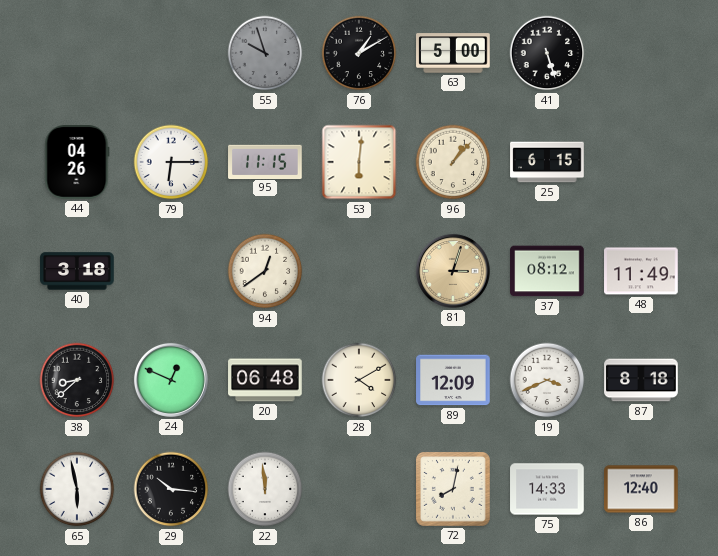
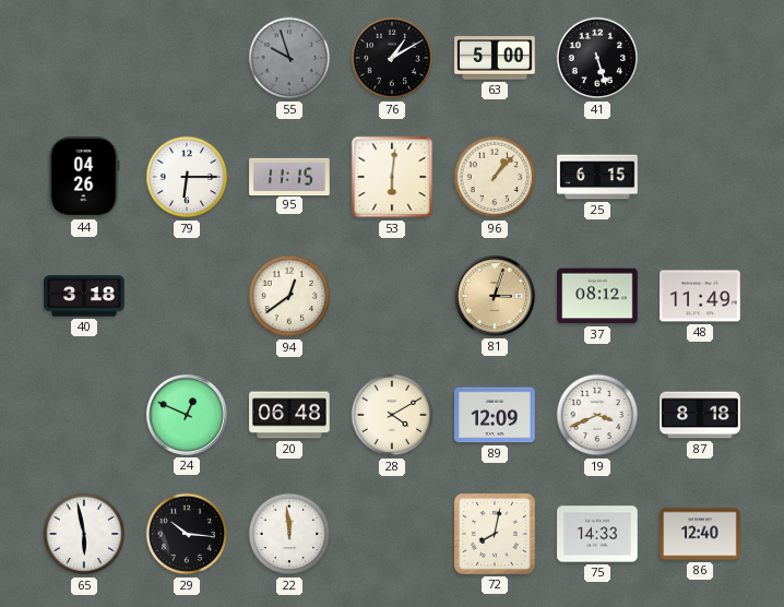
38: 8:38 -> none
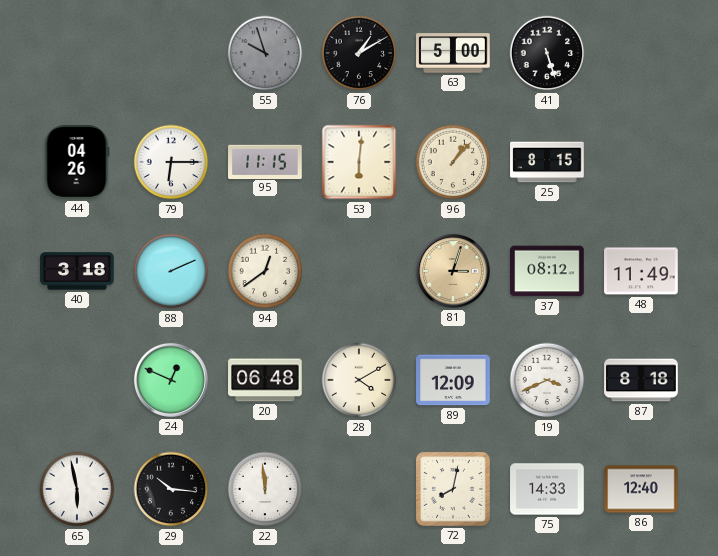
25: 6:15 -> 8:15
88: none -> 2:11
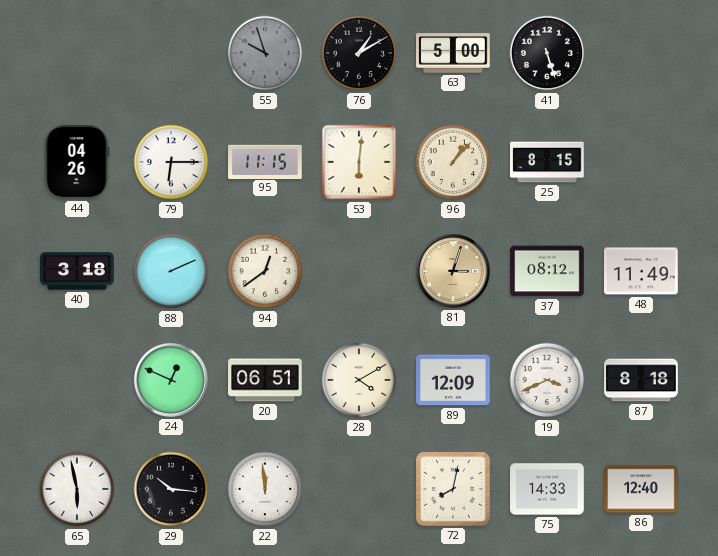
20: 06:48 -> 06:51
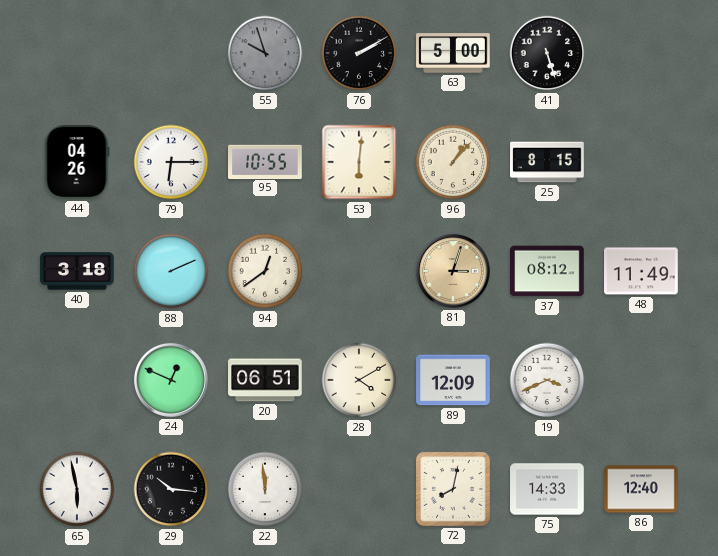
76: 1:10 -> 2:10
95: 11:15 -> 10:55
87: 8:18 -> none
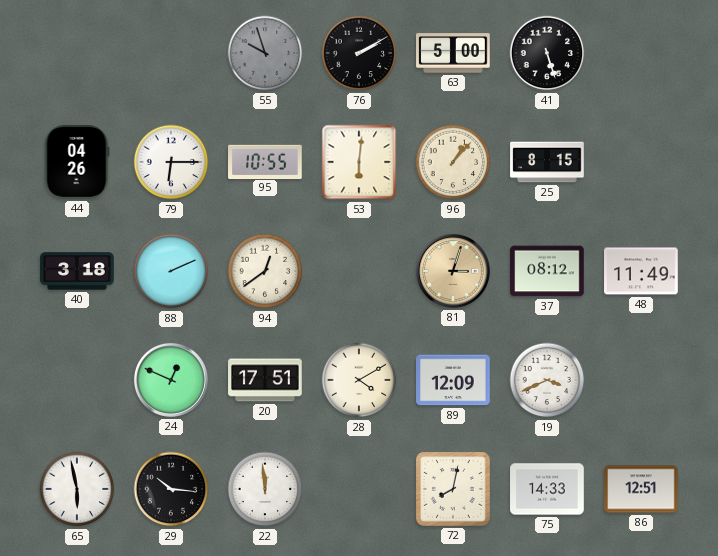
20: 06:51 -> 17:51
86: 12:40 -> 12:51
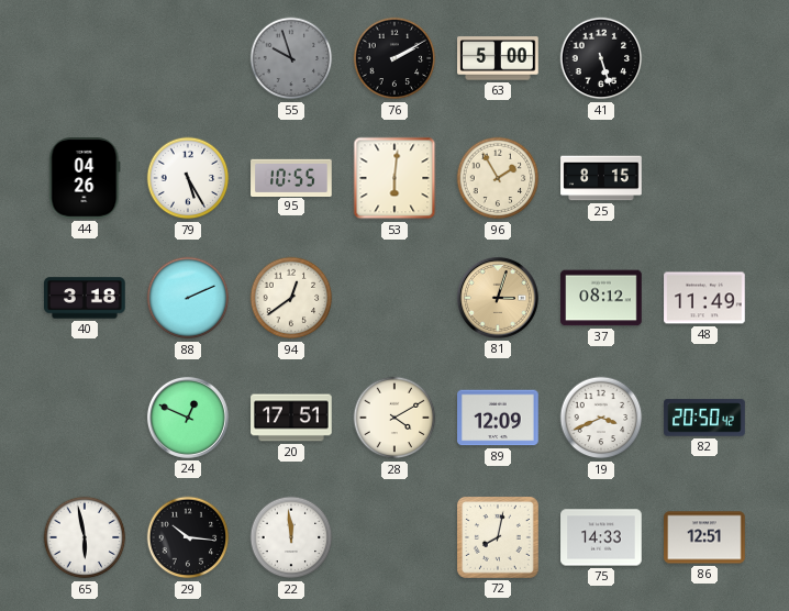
79: 6:15 -> 5:25
96: 1:07 -> 1:55
82: none -> 20:50
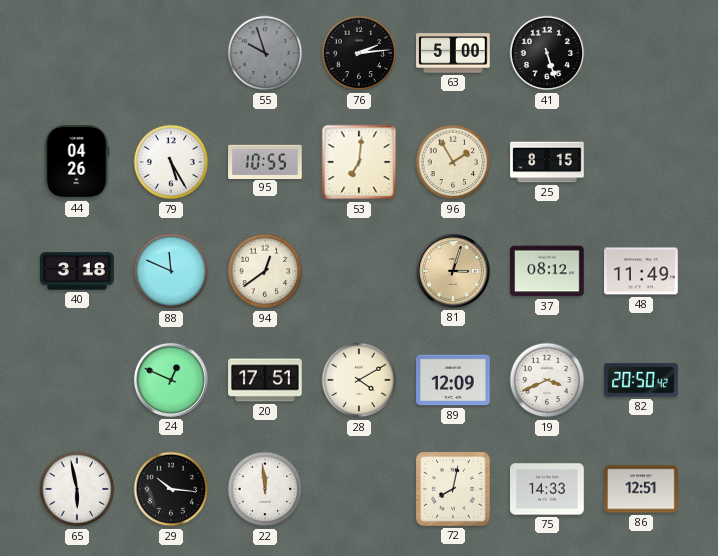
76: 2:10 -> 2:14
53: 6:01 -> 7:01
88: 2:11 -> 11:49
